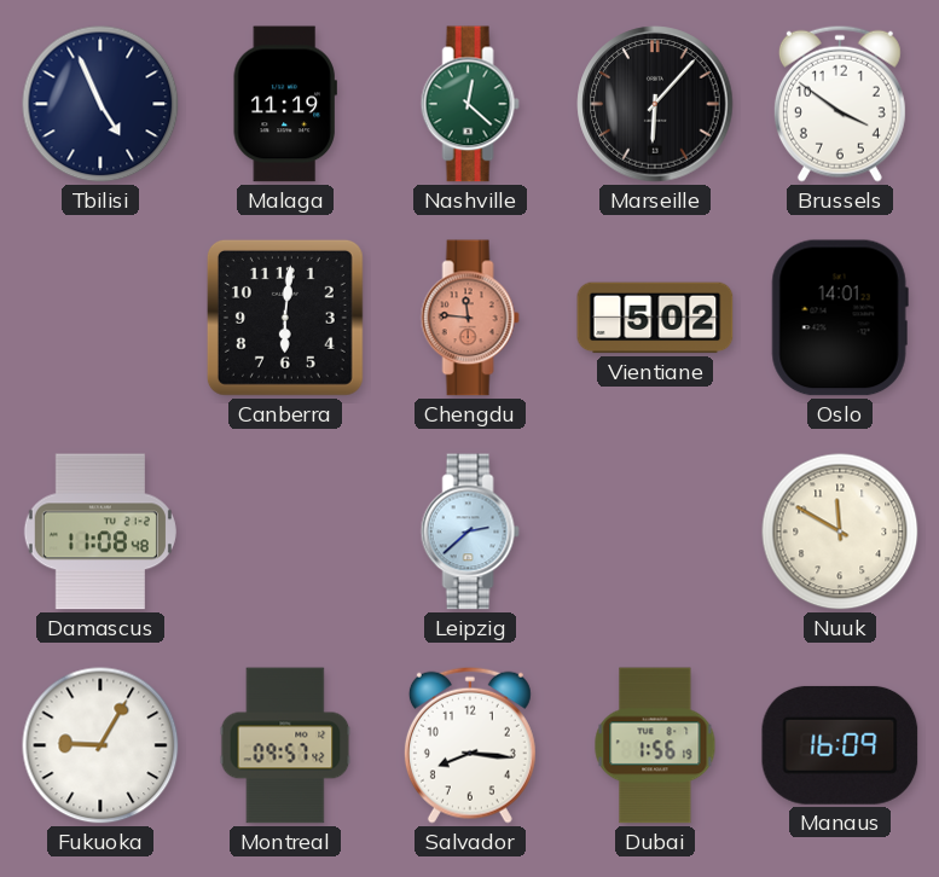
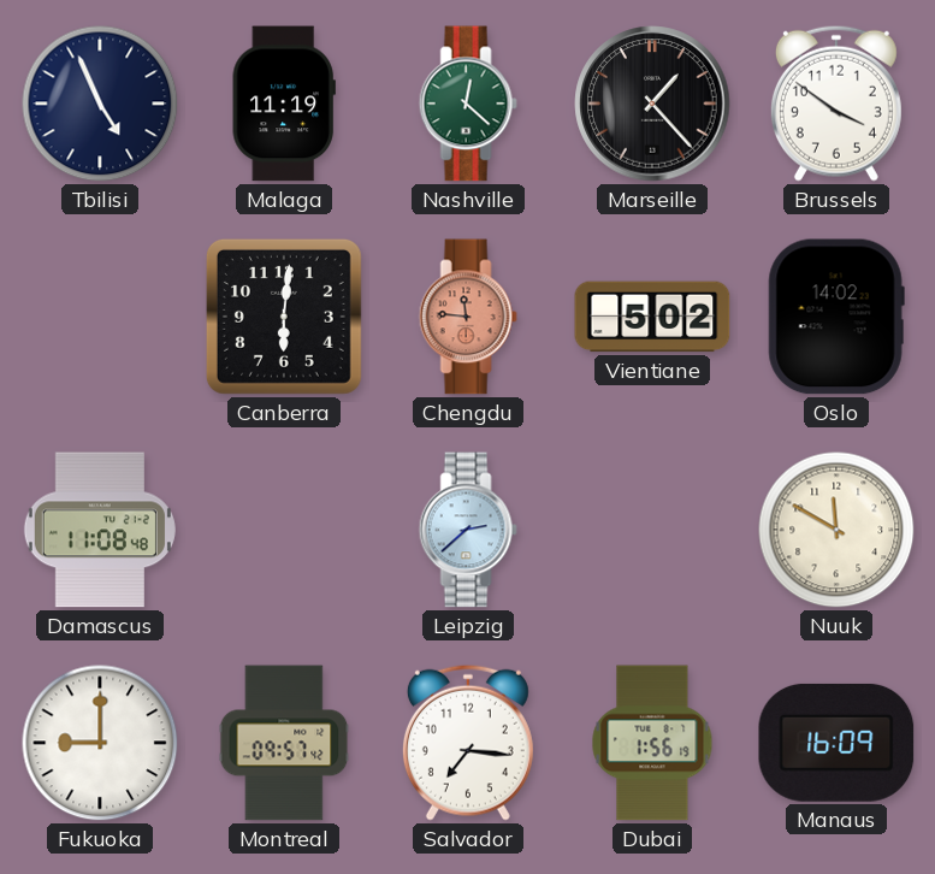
Marseille: 6:07 -> 1:23
Oslo: 14:01 -> 14:02
Fukuoka: 9:05 -> 9:00
Salvador: 8:16 -> 7:16
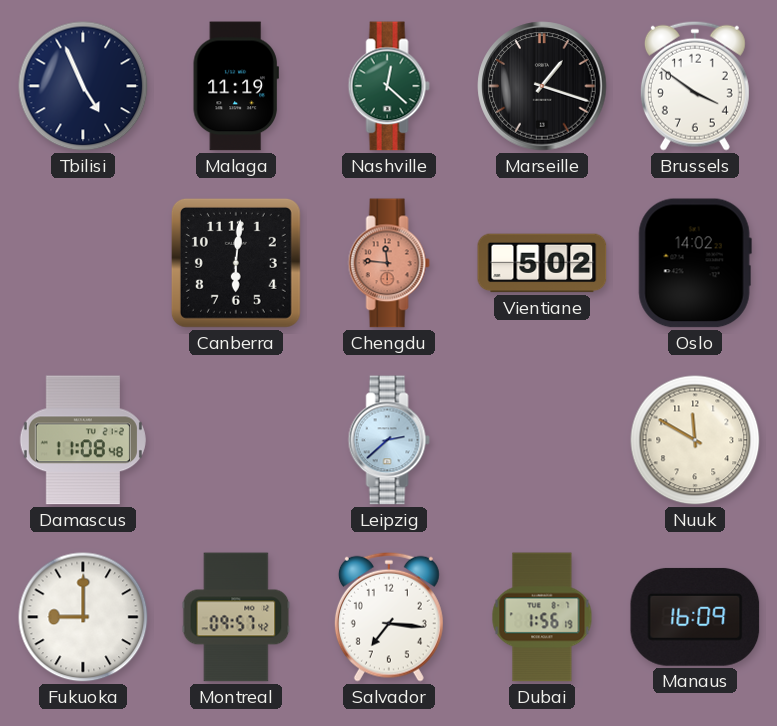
Marseille: 1:23 -> 1:18
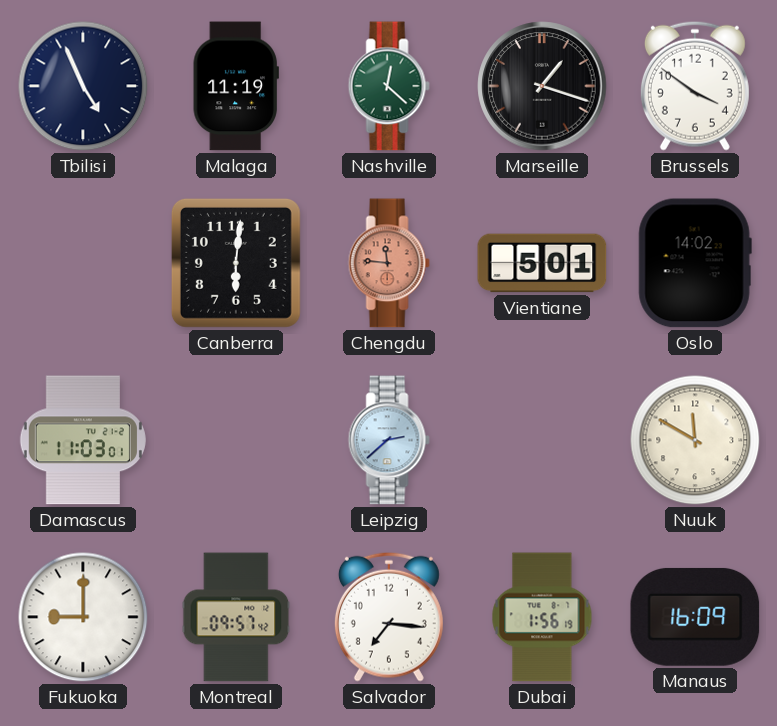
Vientiane: 5:02 -> 5:01
Damascus: 11:08 -> 11:03
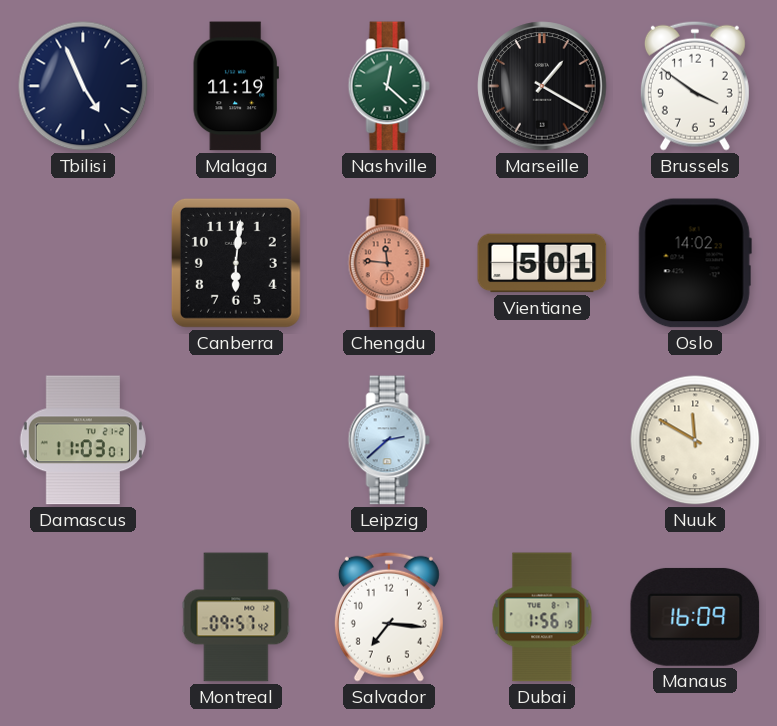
Marseille: 1:18 -> 1:20
Fukuoka: 9:00 -> none
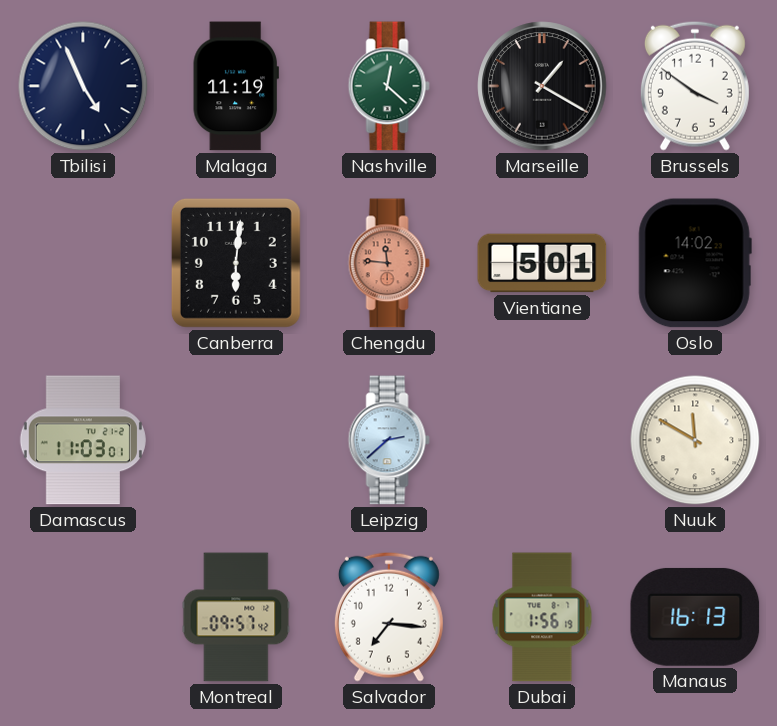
Manaus: 16:09 -> 16:13
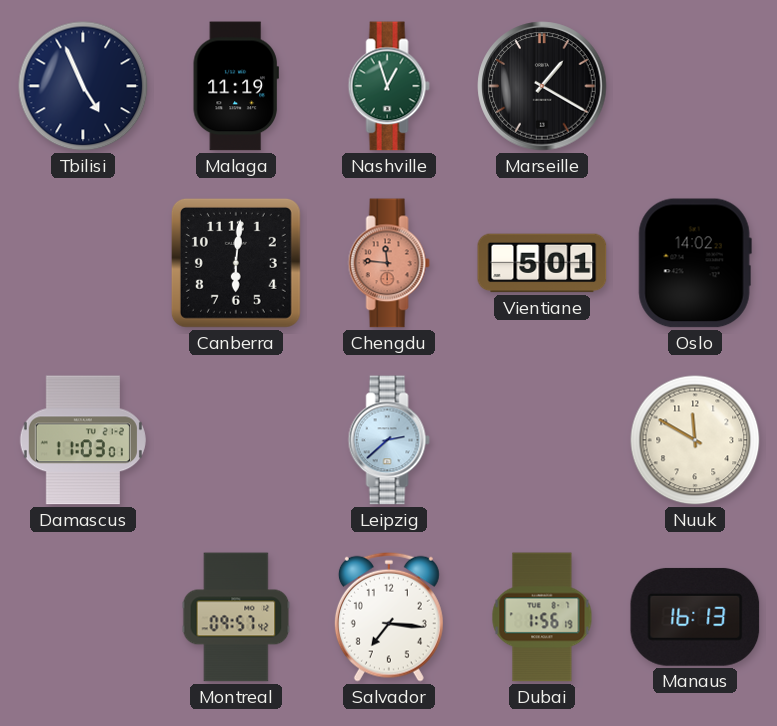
Nashville: 12:22 -> 12:57
Brussels: 3:51 -> none
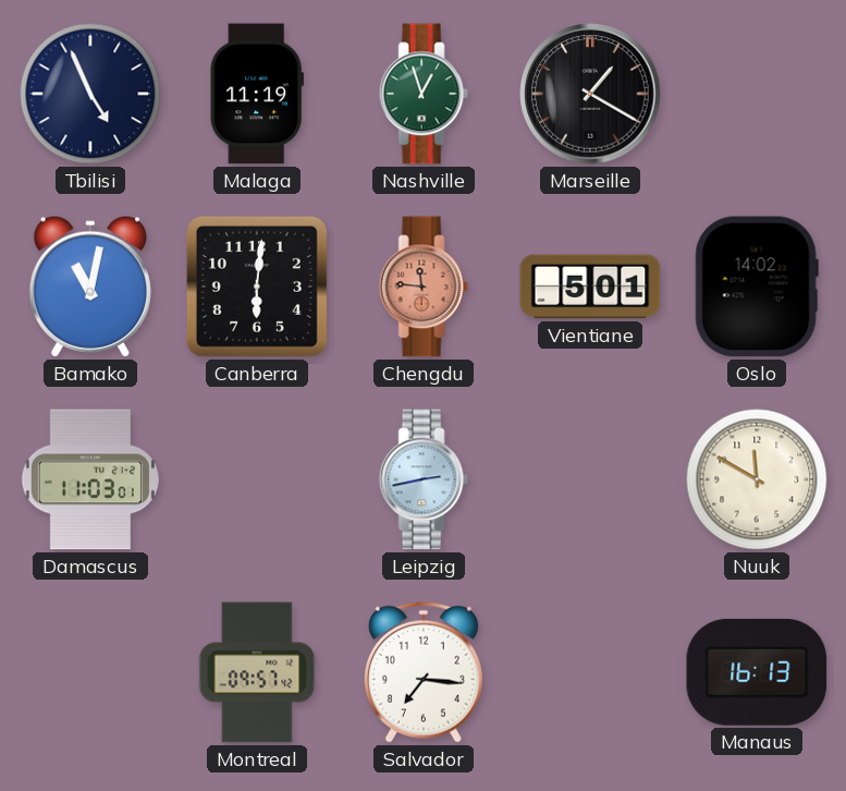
Bamako: none -> 11:02
Leipzig: 2:38 -> 2:43
Dubai: 1:56 -> none
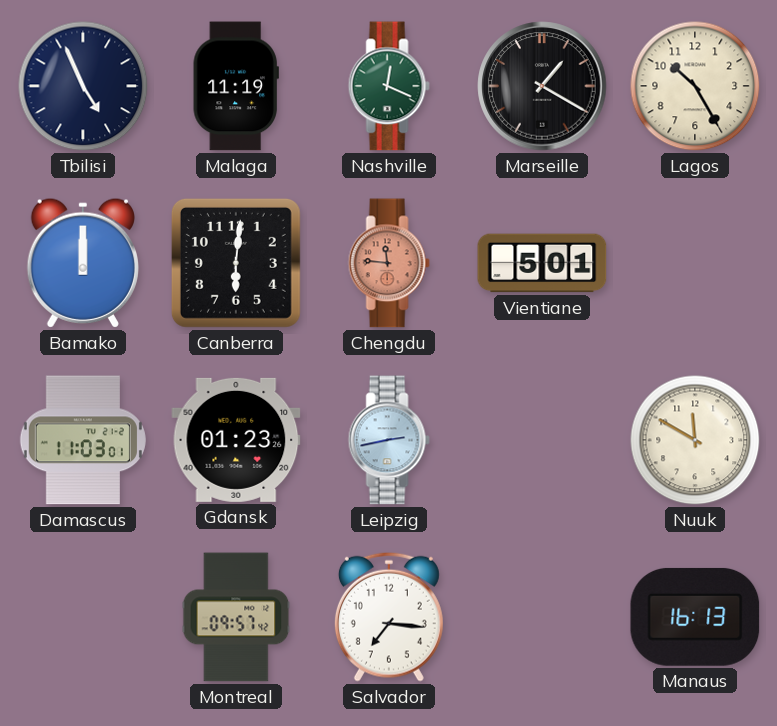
Nashville: 12:57 -> 12:19
Lagos: none -> 10:25
Bamako: 11:02 -> 12:00
Oslo: 14:02 -> none
Gdansk: none -> 01:23
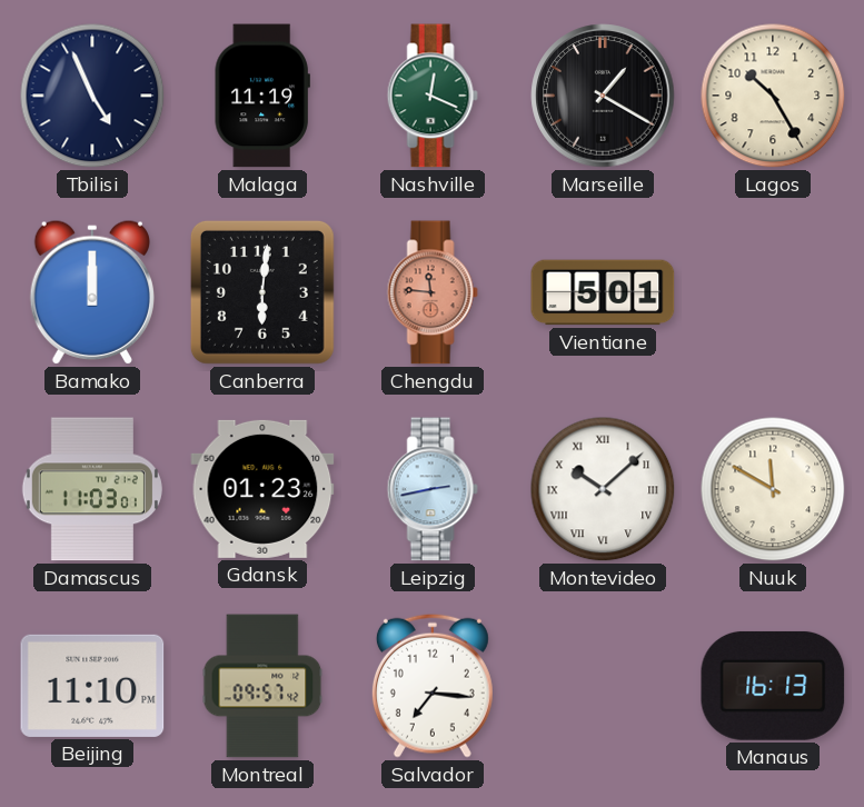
Montevideo: none -> 10:08
Beijing: none -> 11:10
